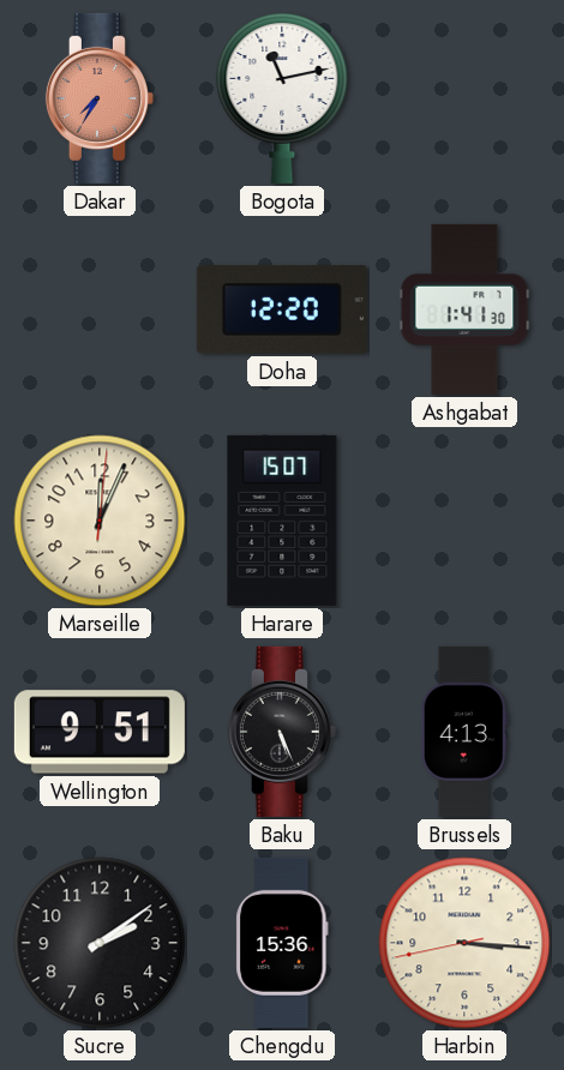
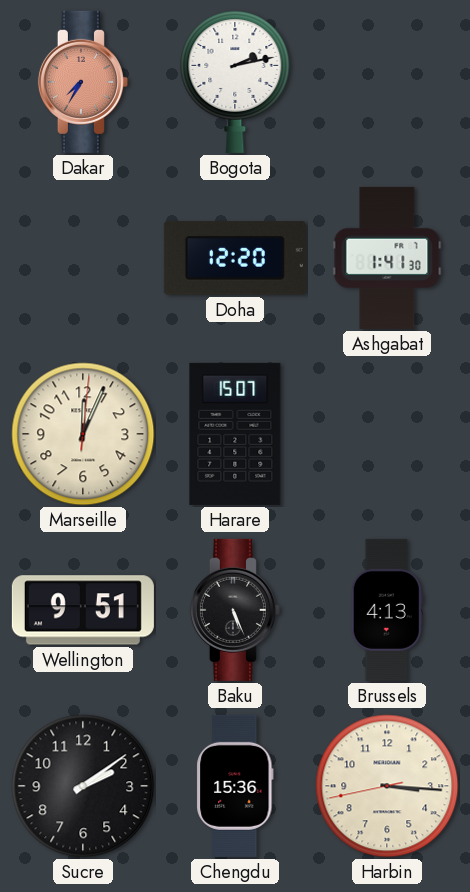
Bogota: 11:13 -> 2:13
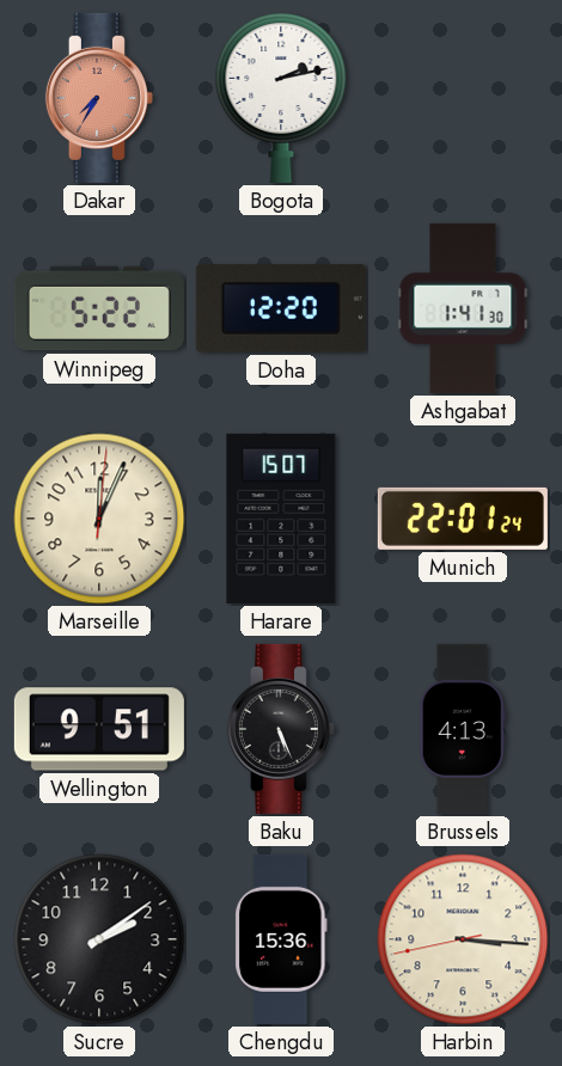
Winnipeg: none -> 5:22
Munich: none -> 22:01
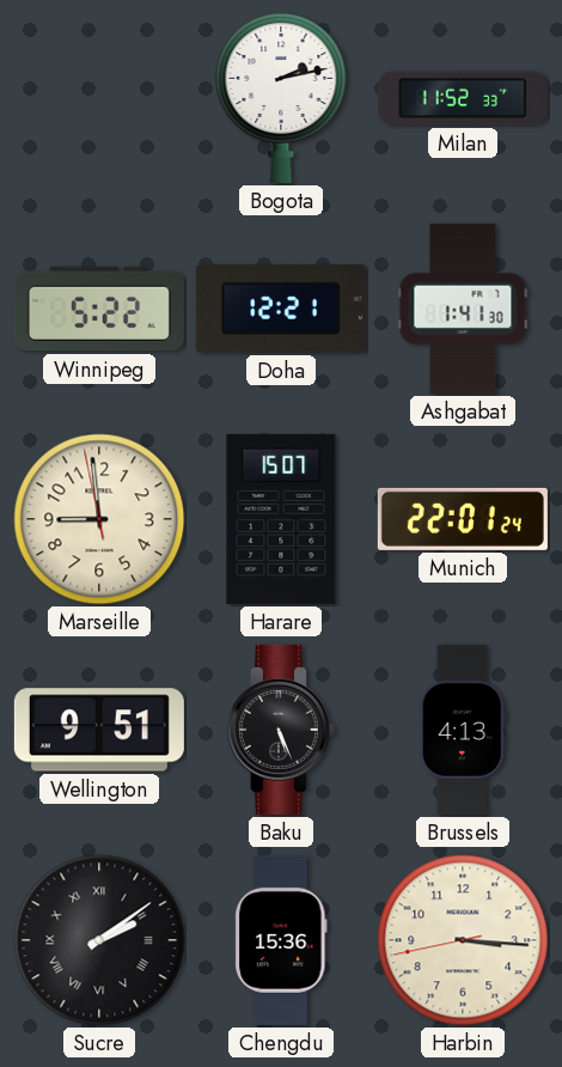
Dakar: 7:35 -> none
Milan: none -> 11:52
Doha: 12:20 -> 12:21
Marseille: 12:04 -> 8:58
Sucre numerals: Arabic -> Roman
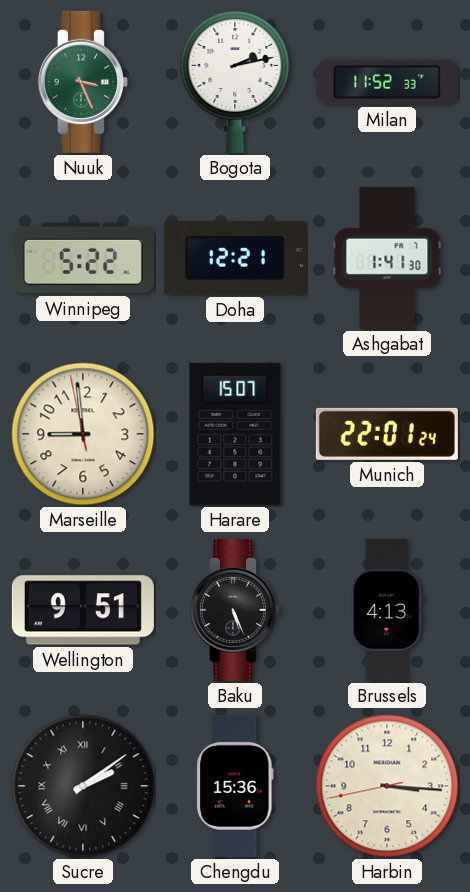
Nuuk: none -> 3:26
